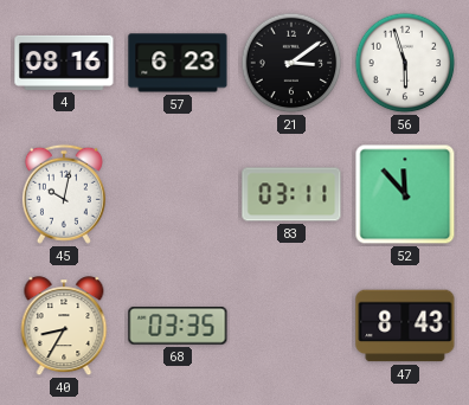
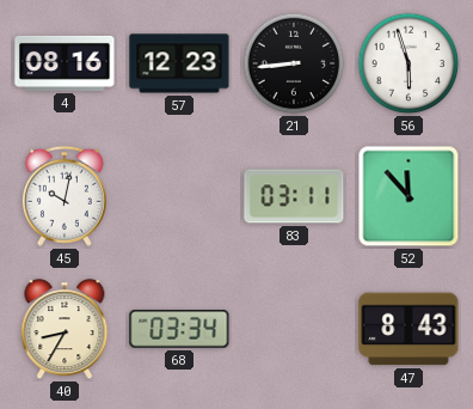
57: 6:23 -> 12:23
21: 3:09 -> 8:44
68: 03:35 -> 03:34
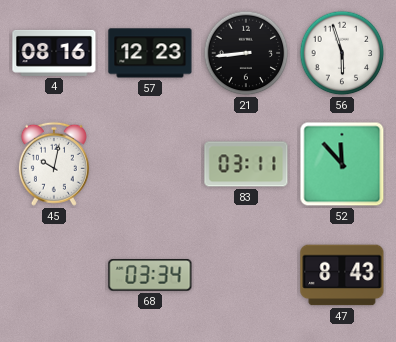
40: 8:35 -> none
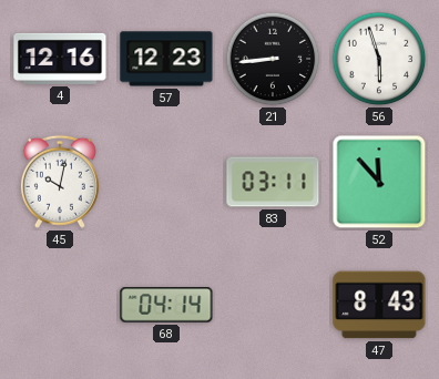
4: 08:16 -> 12:16
68: 03:34 -> 04:14
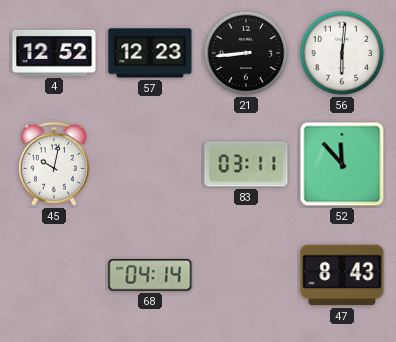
4: 12:16 -> 12:52
56: 5:57 -> 6:01
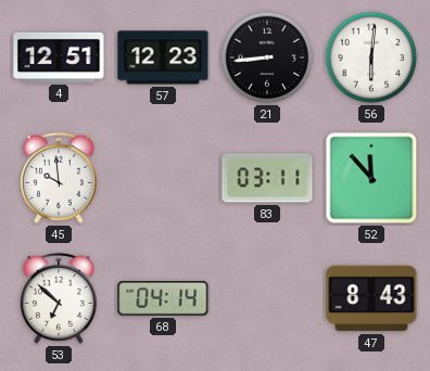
4: 12:52 -> 12:51
45: 10:02 -> 9:59
53: none -> 6:52
